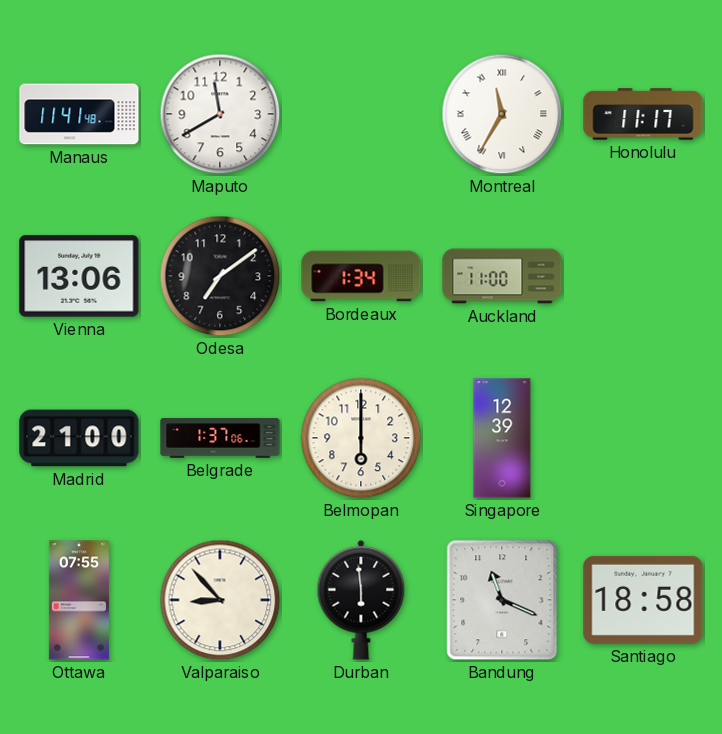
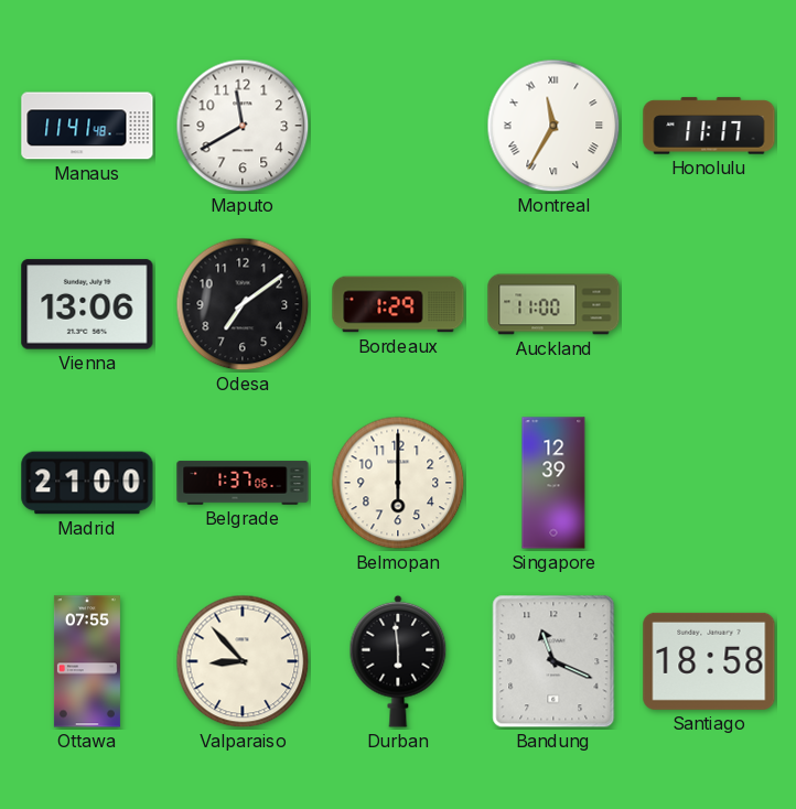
Bordeaux: 1:34 -> 1:29
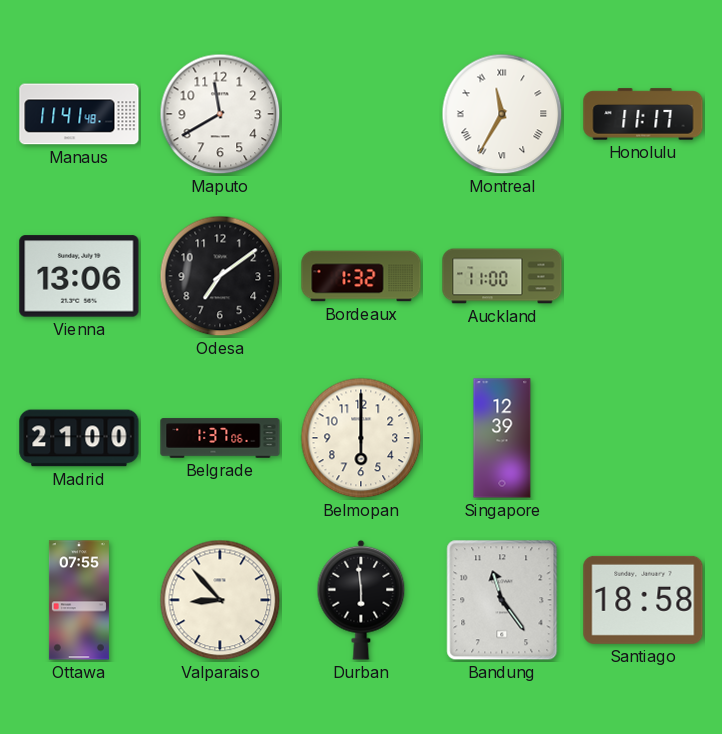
Bordeaux: 1:29 -> 1:32
Bandung: 11:19 -> 11:24
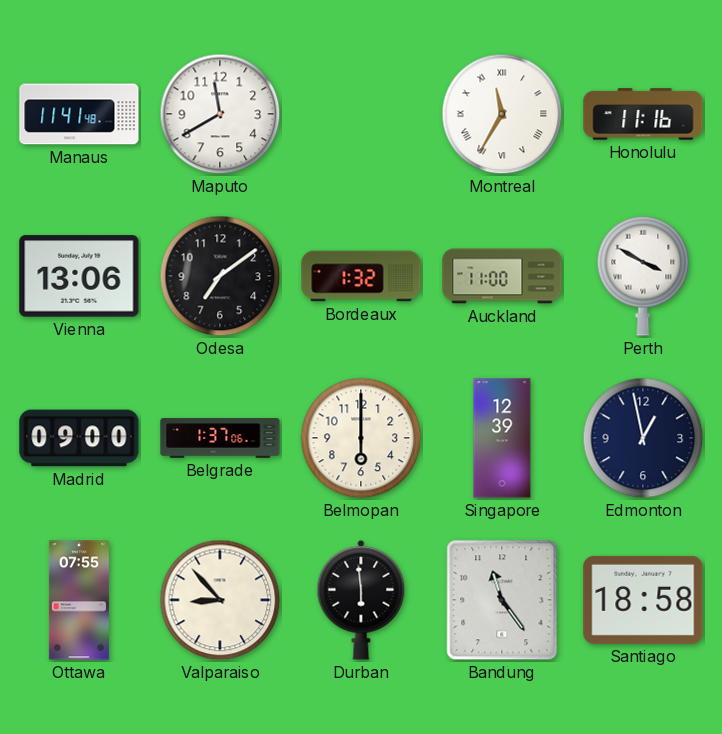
Honolulu: 11:17 -> 11:16
Perth: none -> 3:50
Madrid: 21:00 -> 09:00
Edmonton: none -> 12:58
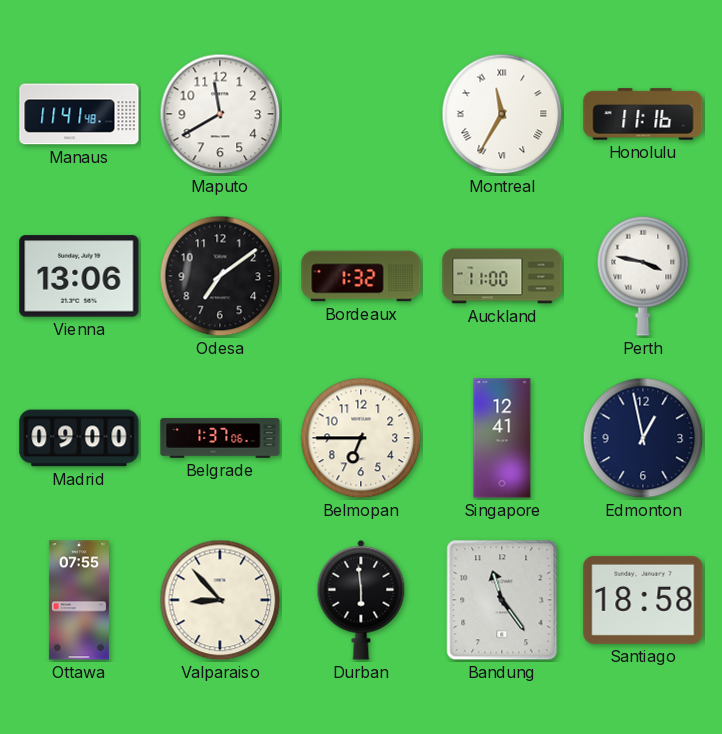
Perth: 3:50 -> 3:47
Belmopan: 6:00 -> 6:45
Singapore: 12:39 -> 12:41
